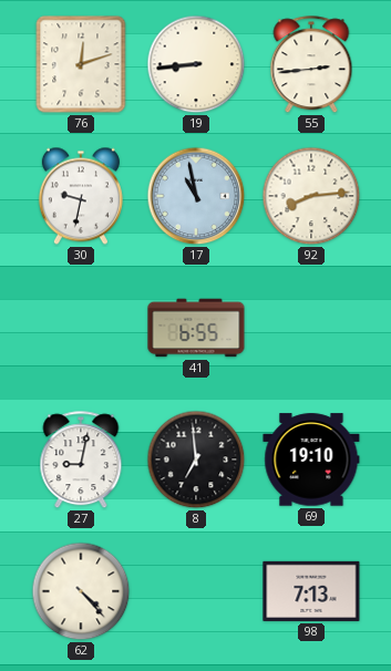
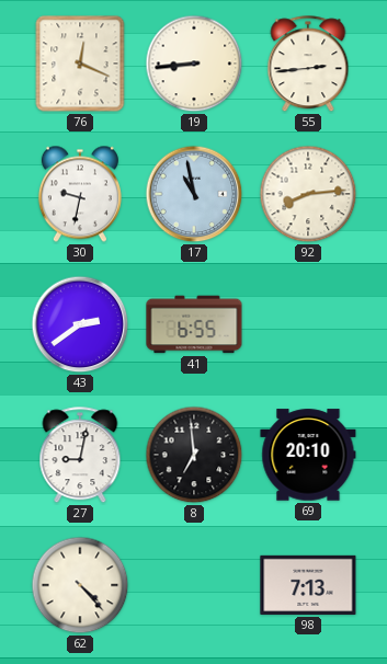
76: 12:12 -> 12:19
43: none -> 2:39
69: 19:10 -> 20:10
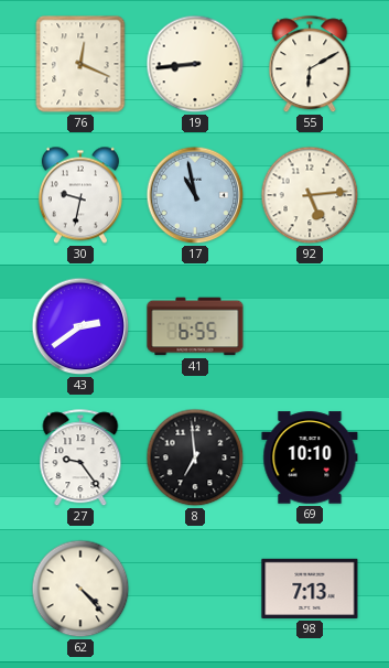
55: 2:44 -> 6:10
92: 8:14 -> 5:14
27: 9:02 -> 9:24
69: 20:10 -> 10:10
